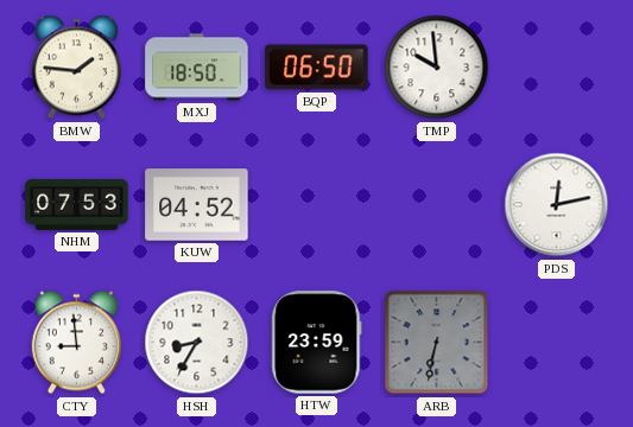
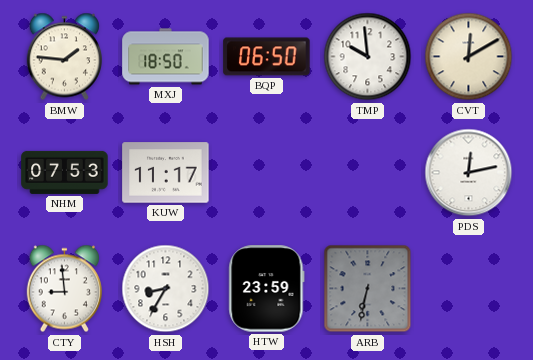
CVT: none -> 12:10
KUW: 04:52 -> 11:17
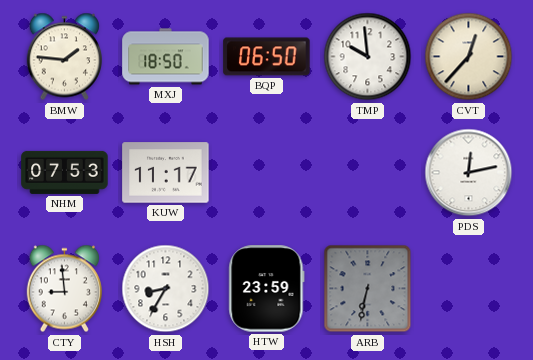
CVT: 12:10 -> 12:37
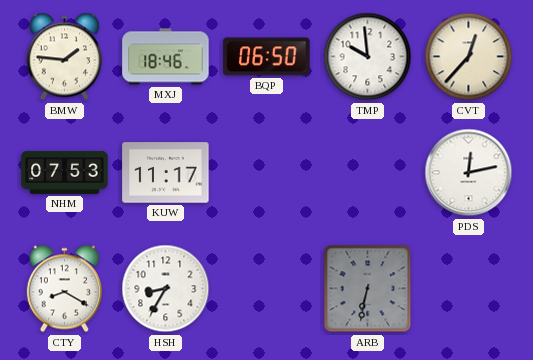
MXJ: 18:50 -> 18:46
CTY: 8:59 -> 8:20
HTW: 23:59 -> none
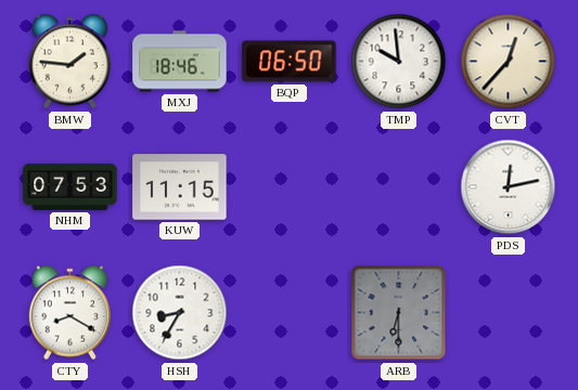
KUW: 11:17 -> 11:15
ARB: 6:32 -> 6:30
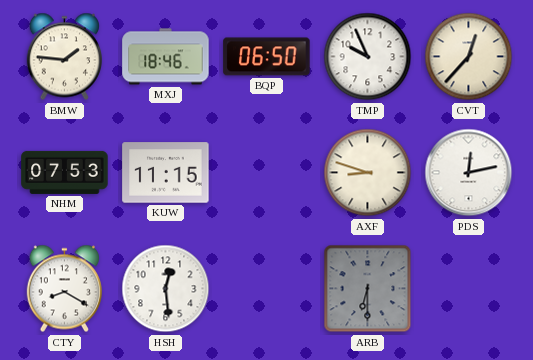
TMP: 9:59 -> 9:56
AXF: none -> 8:48
HSH: 8:35 -> 12:29
